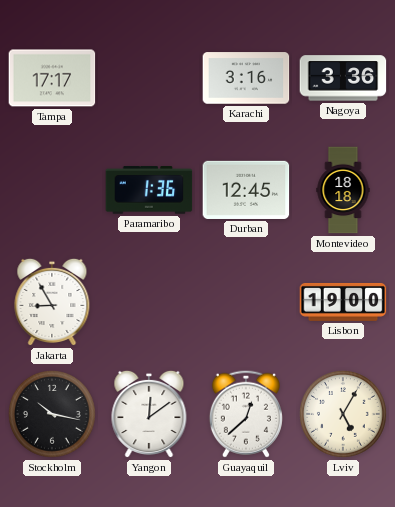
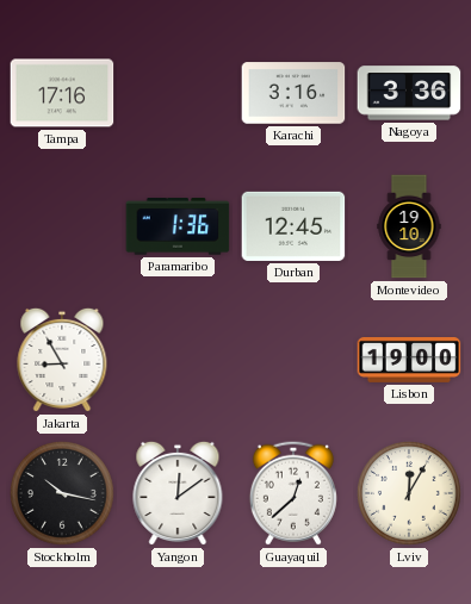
Tampa: 17:17 -> 17:16
Montevideo: 18:18 -> 19:10
Lviv: 5:05 -> 12:05
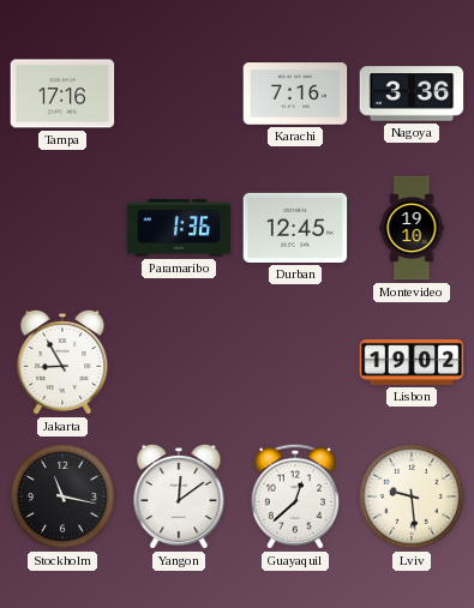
Karachi: 3:16 -> 7:16
Lisbon: 19:00 -> 19:02
Stockholm: 10:17 -> 11:17
Lviv: 12:05 -> 9:29
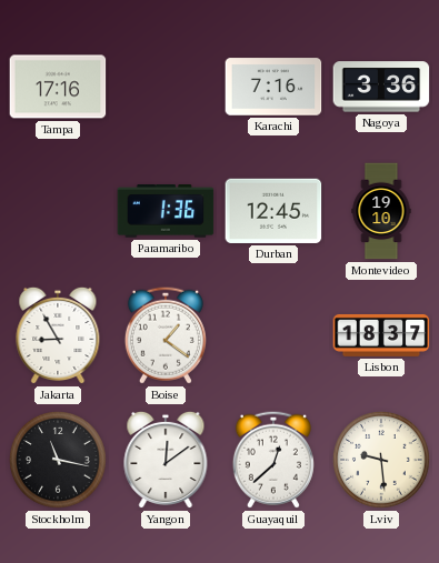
Boise: none -> 1:21
Lisbon: 19:02 -> 18:37
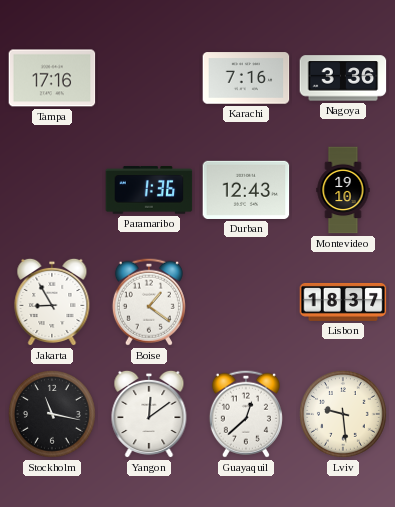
Durban: 12:45 -> 12:43
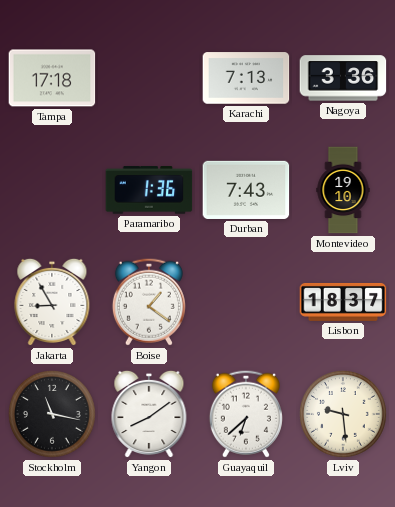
Tampa: 17:16 -> 17:18
Karachi: 7:16 -> 7:13
Durban: 12:43 -> 7:43
Yangon: 12:09 -> 8:09
Guayaquil: 12:38 -> 6:38
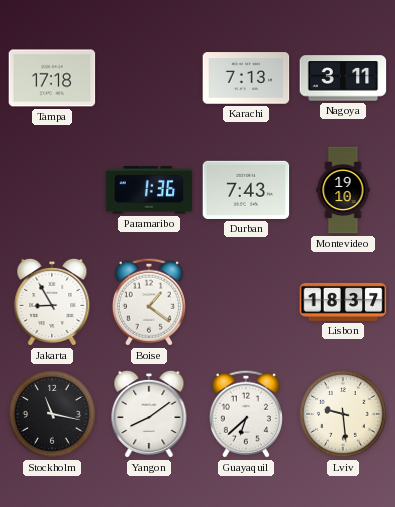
Nagoya: 3:36 -> 3:11
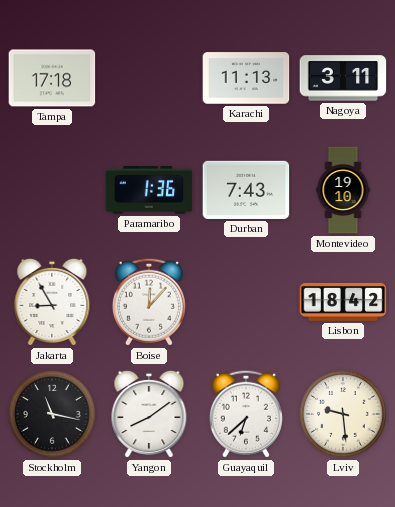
Karachi: 7:13 -> 11:13
Boise: 1:21 -> 12:07
Lisbon: 18:37 -> 18:42
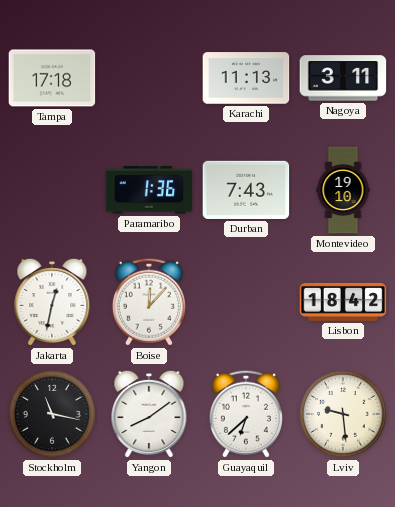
Jakarta: 8:55 -> 12:32
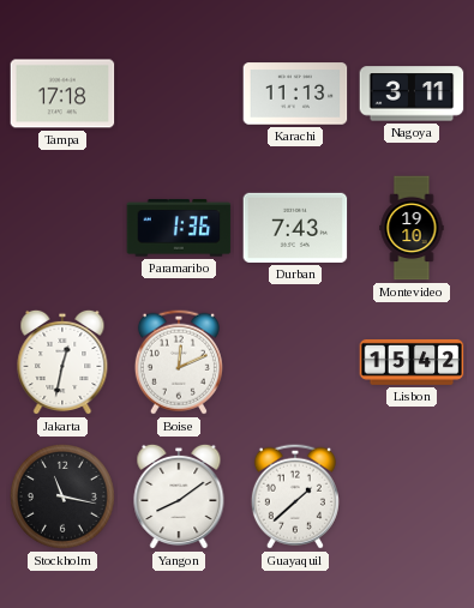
Boise: 12:07 -> 12:11
Lisbon: 18:42 -> 15:42
Guayaquil: 6:38 -> 1:38
Lviv: 9:29 -> none
